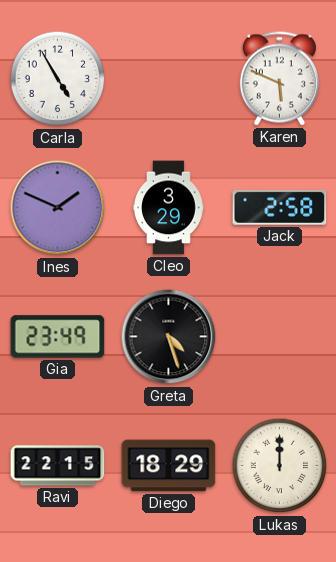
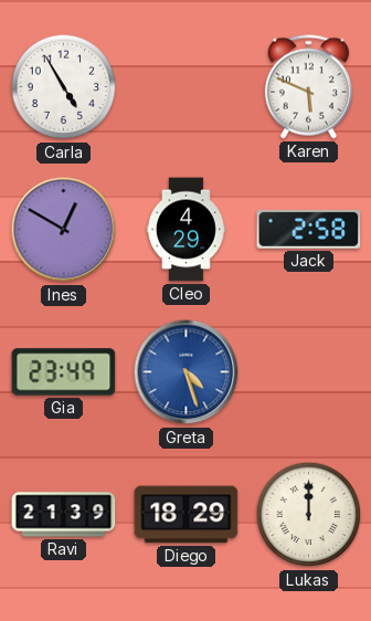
Ines: 1:49 -> 12:50
Cleo: 3:29 -> 4:29
Greta dial: black -> blue
Ravi: 22:15 -> 21:39
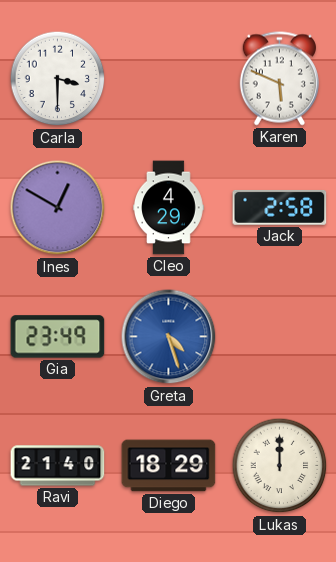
Carla: 4:55 -> 3:30
Ravi: 21:39 -> 21:40
